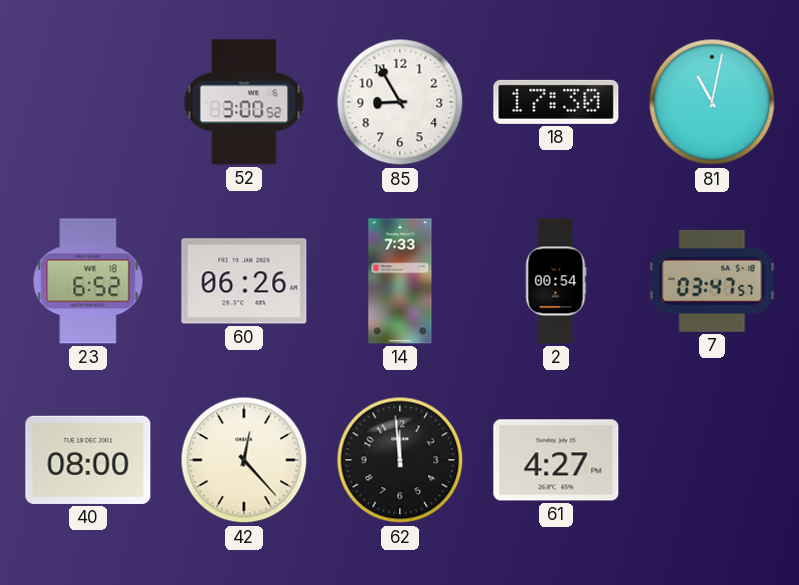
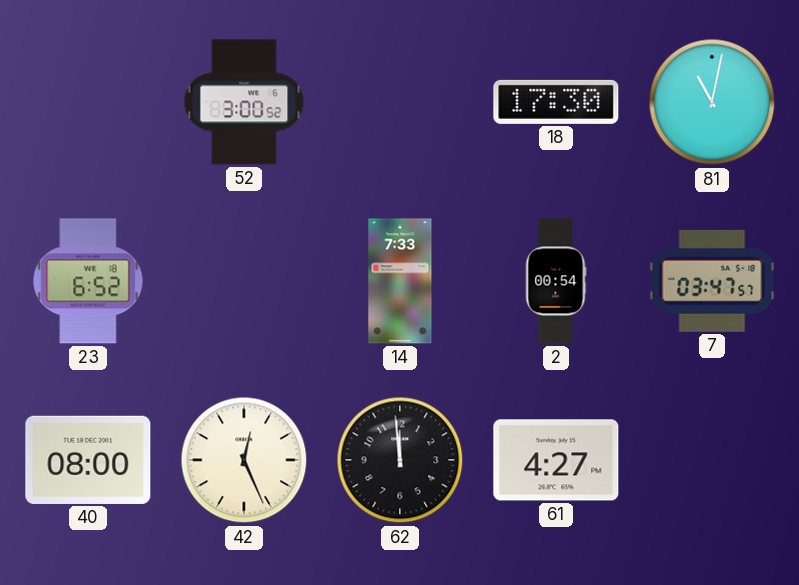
85: 8:55 -> none
60: 06:26 -> none
42: 12:23 -> 12:26
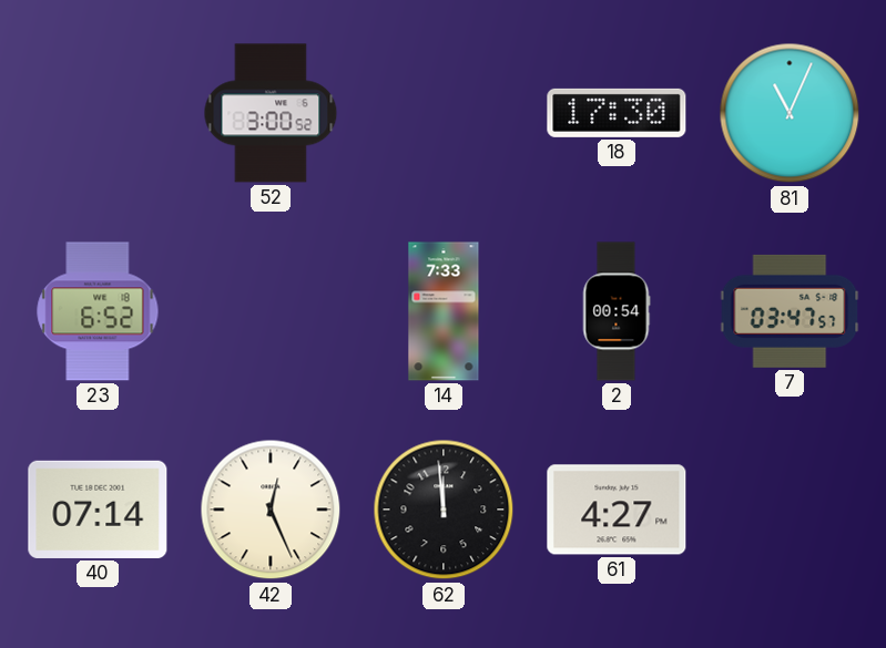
81: 11:02 -> 11:04
40: 08:00 -> 07:14
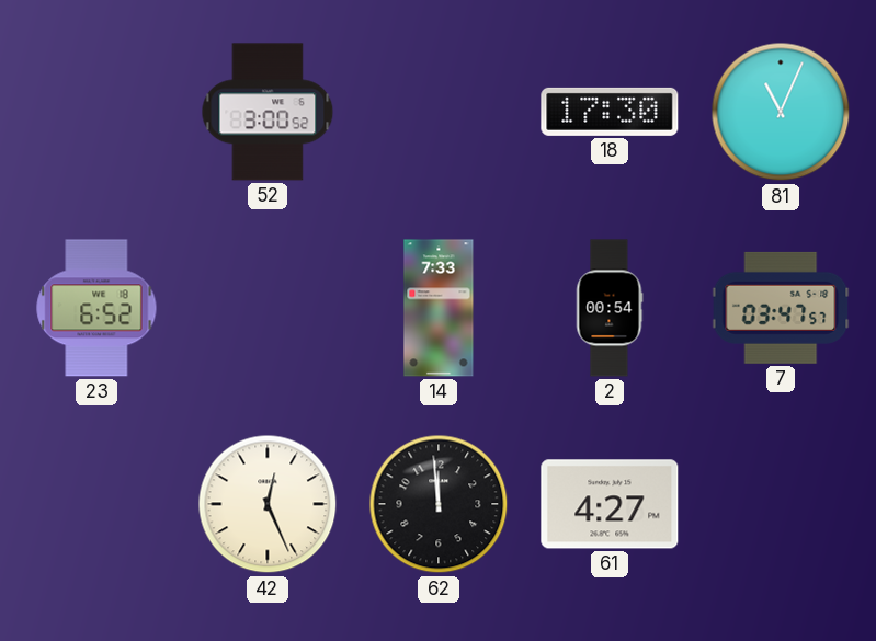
40: 07:14 -> none
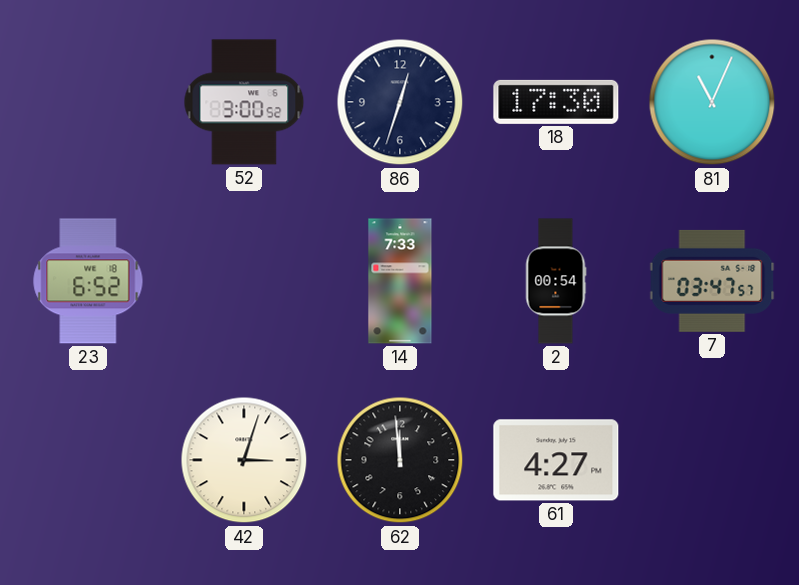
86: none -> 12:33
42: 12:26 -> 3:03
